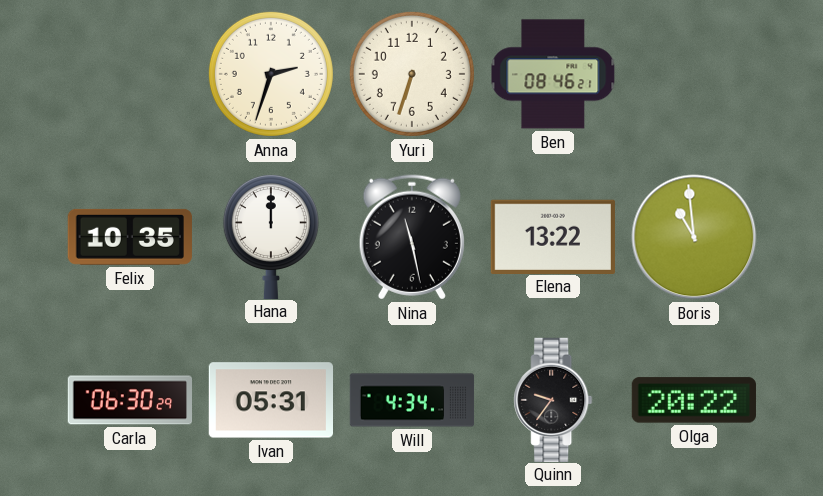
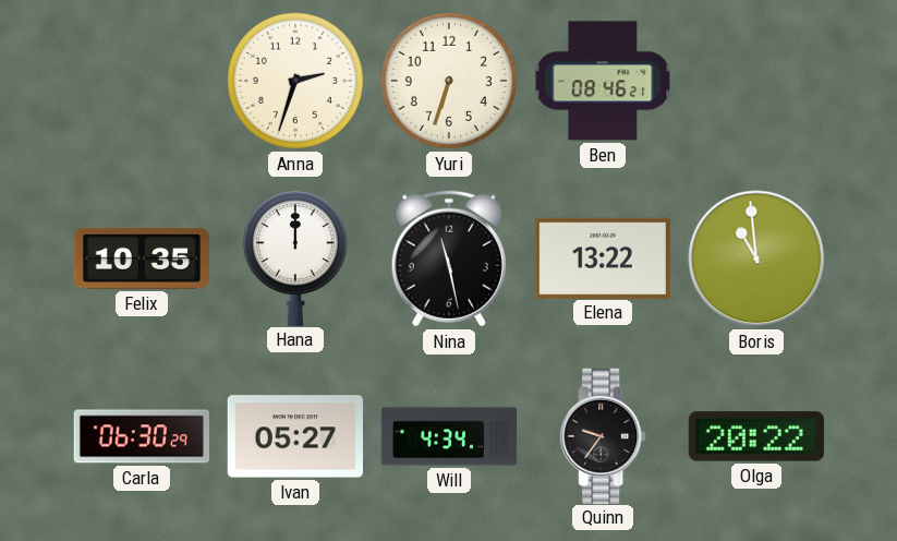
Ivan: 05:31 -> 05:27
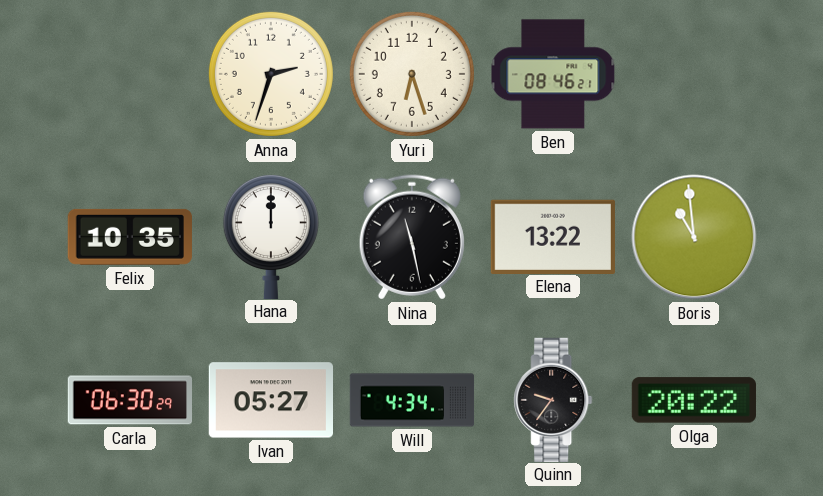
Yuri: 6:33 -> 6:27
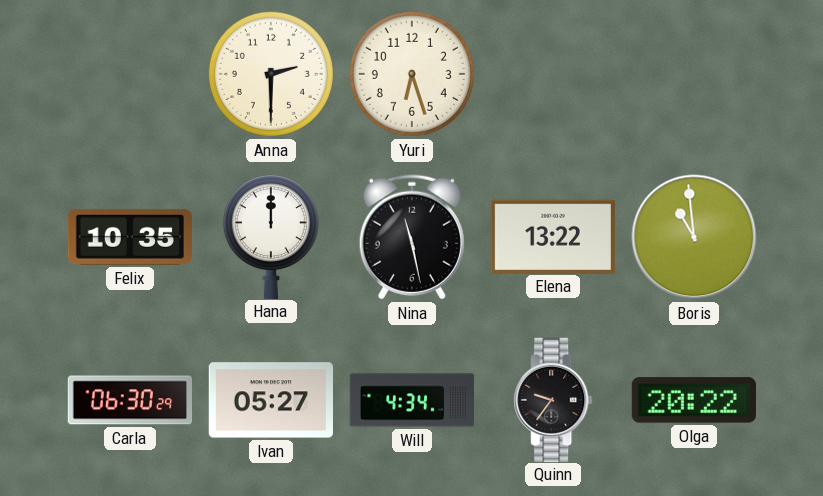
Anna: 2:33 -> 2:30
Ben: 08:46 -> none
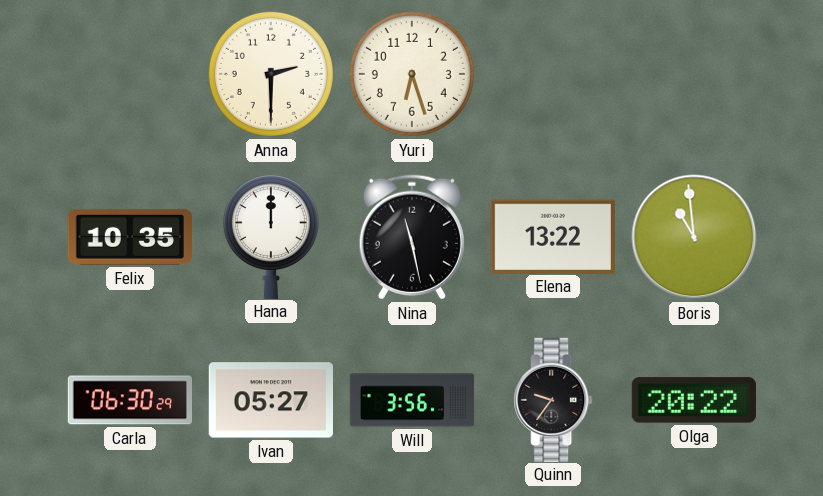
Will: 4:34 -> 3:56
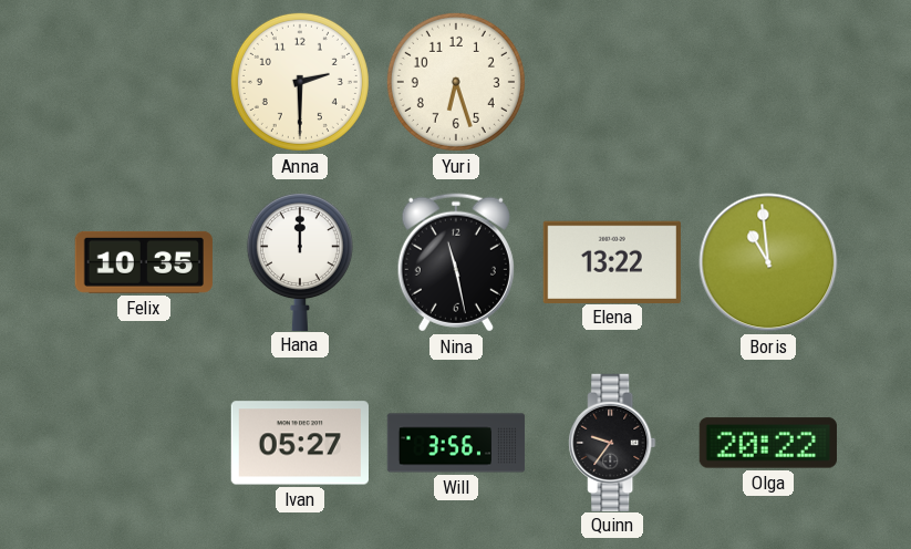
Carla: 06:30 -> none
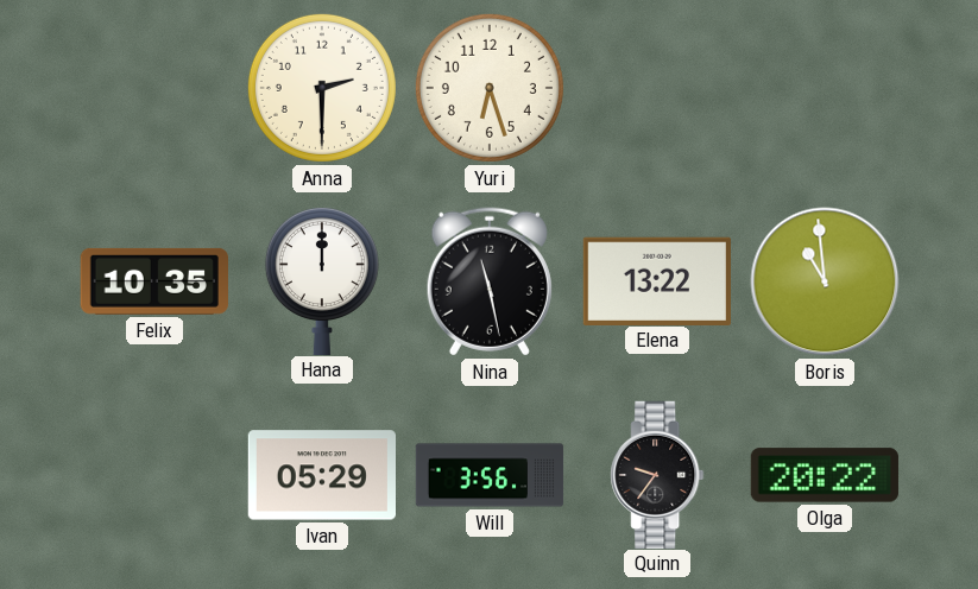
Ivan: 05:27 -> 05:29
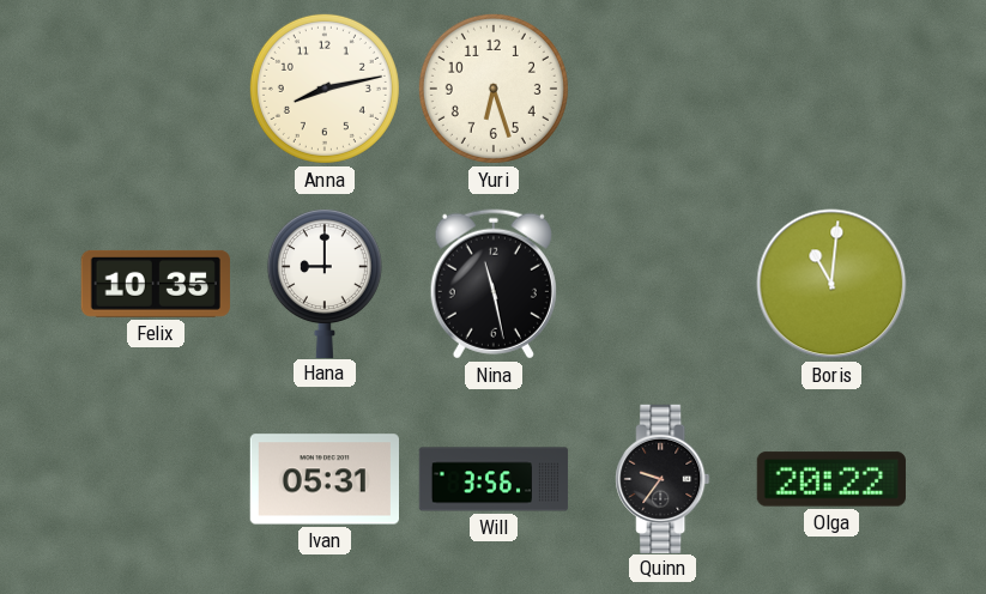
Anna: 2:30 -> 8:13
Hana: 12:00 -> 9:00
Elena: 13:22 -> none
Boris: 10:59 -> 11:01
Ivan: 05:29 -> 05:31
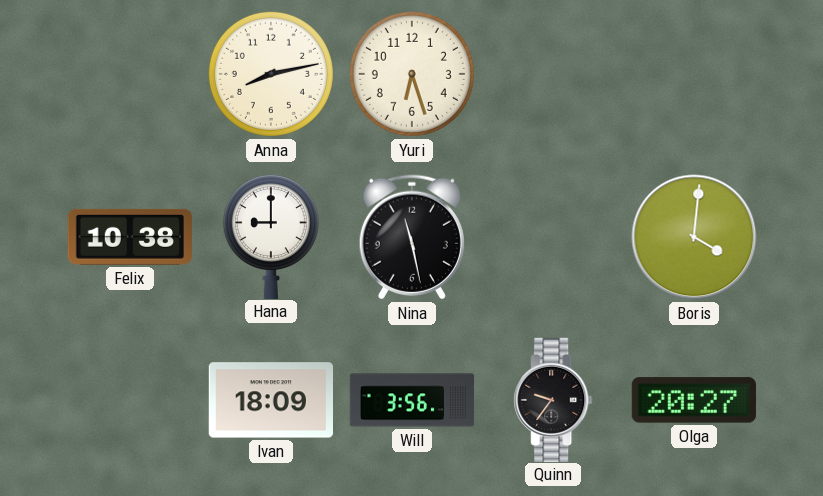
Felix: 10:35 -> 10:38
Boris: 11:01 -> 4:01
Ivan: 05:31 -> 18:09
Olga: 20:22 -> 20:27
